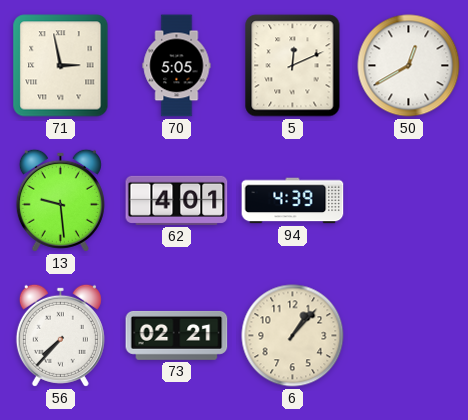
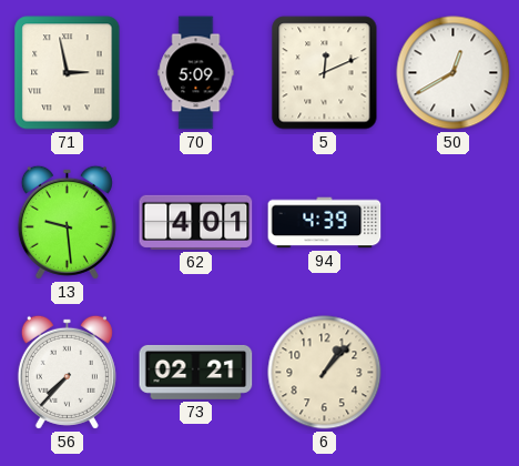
70: 5:05 -> 5:09
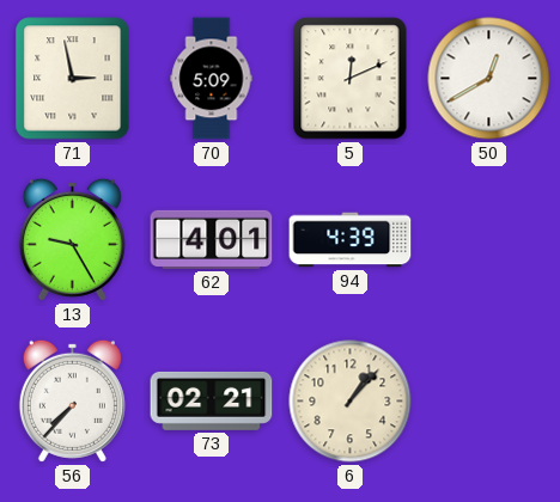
13: 9:29 -> 9:25
